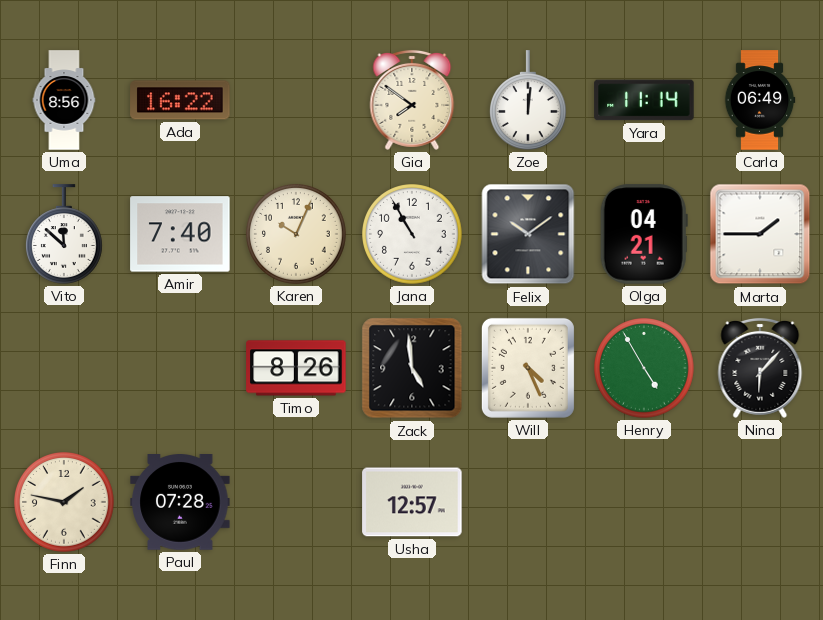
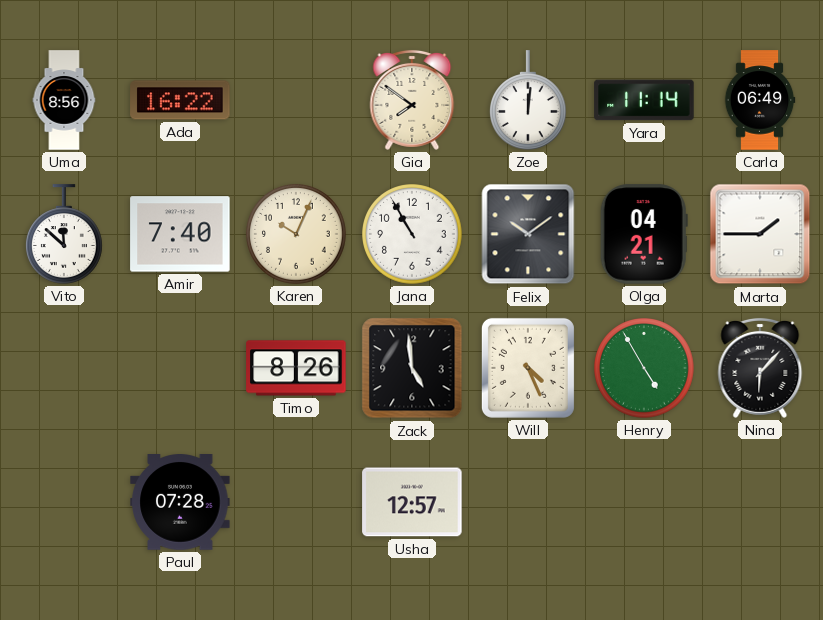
Finn: 1:47 -> none
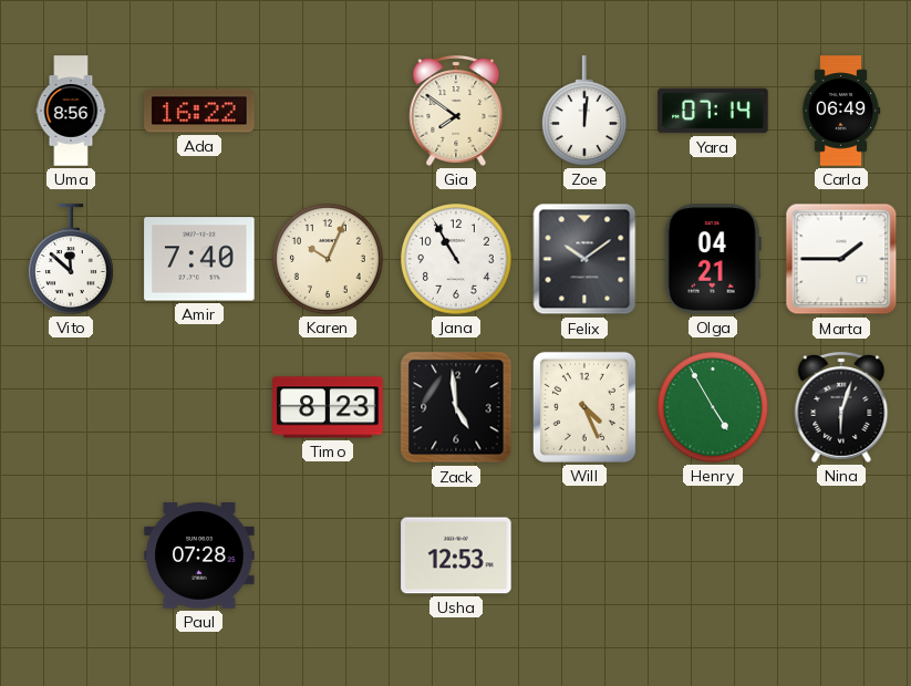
Yara: 11:14 -> 07:14
Timo: 8:26 -> 8:23
Nina: 6:07 -> 6:03
Usha: 12:57 -> 12:53
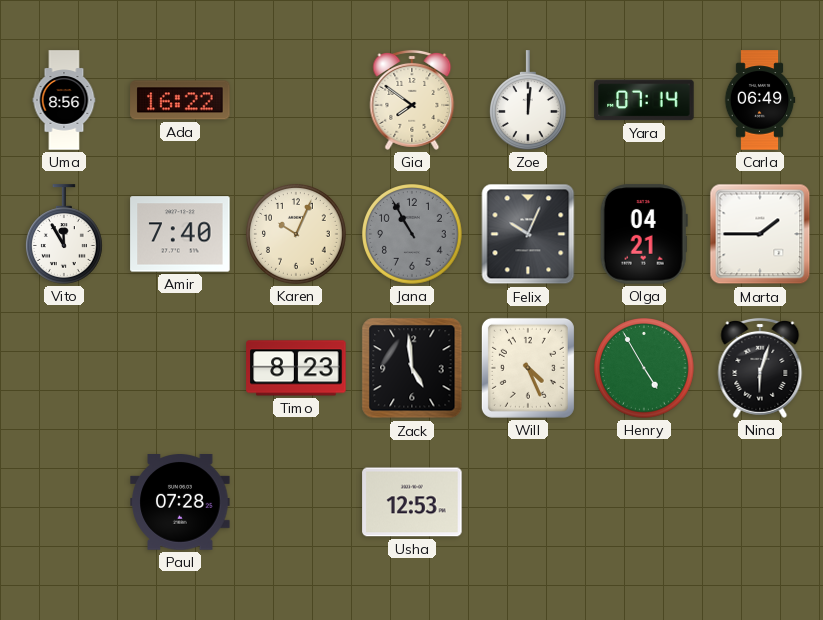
Vito: 11:52 -> 11:55
Jana dial: white -> grey
Felix: 10:09 -> 10:04
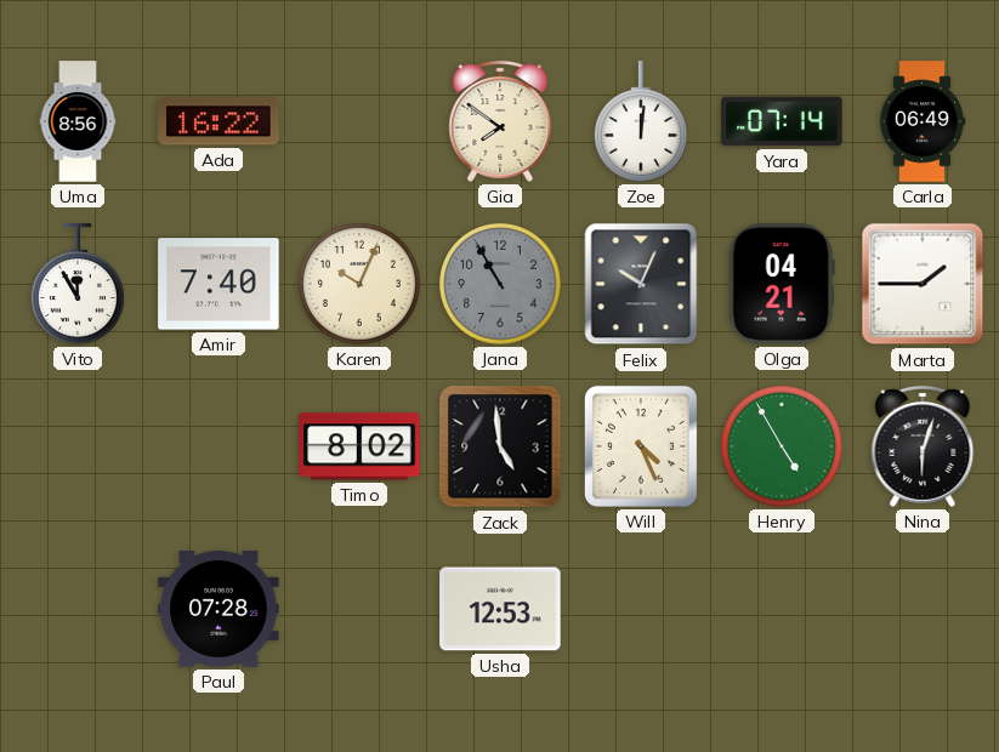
Timo: 8:23 -> 8:02
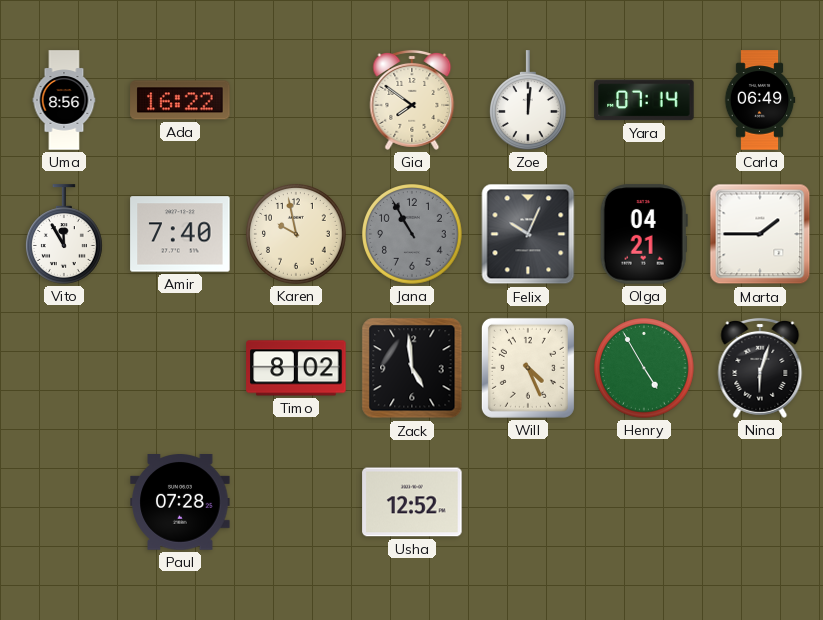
Karen: 10:04 -> 9:58
Usha: 12:53 -> 12:52
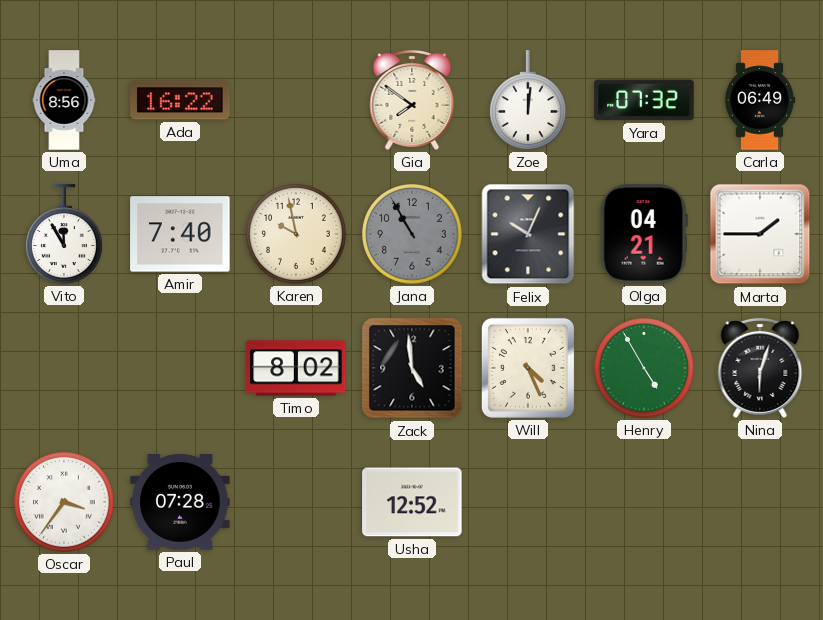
Yara: 07:14 -> 07:32
Oscar: none -> 3:36
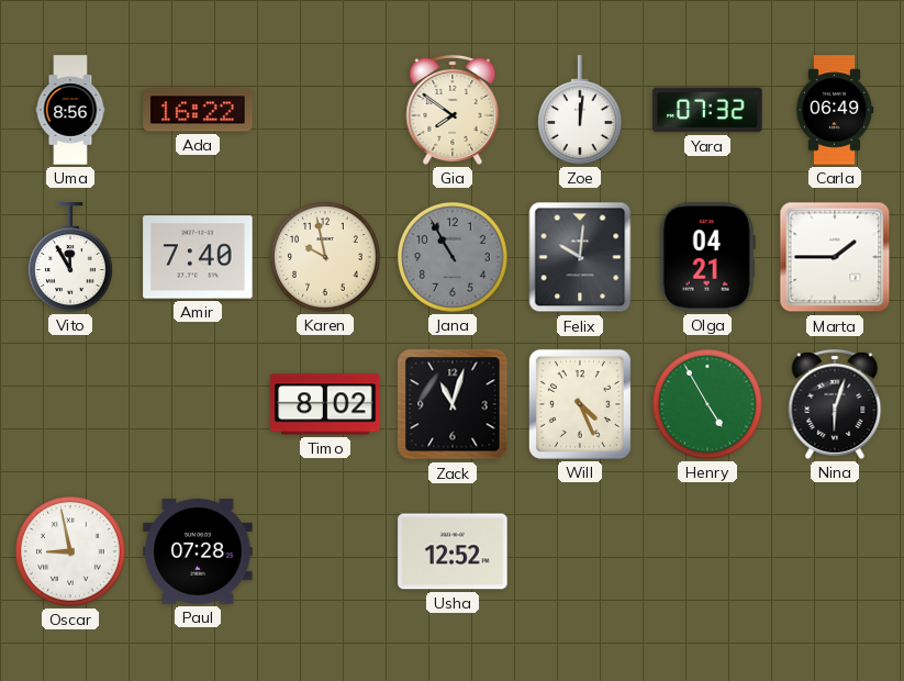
Felix: 10:04 -> 10:01
Zack: 4:59 -> 11:03
Oscar: 3:36 -> 8:58
